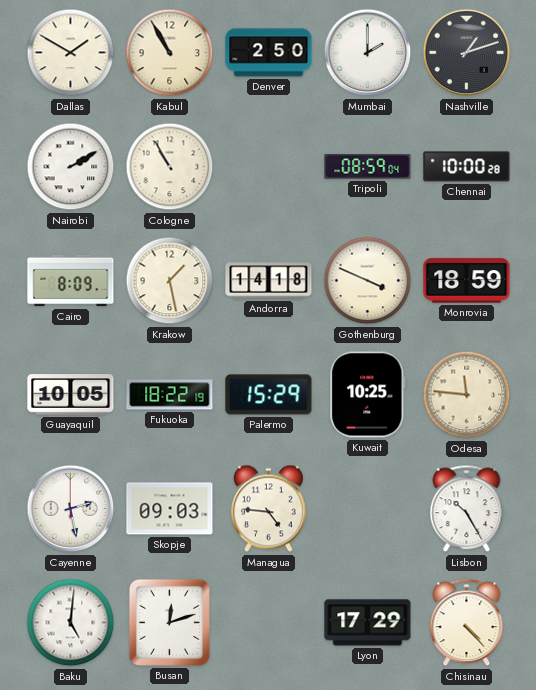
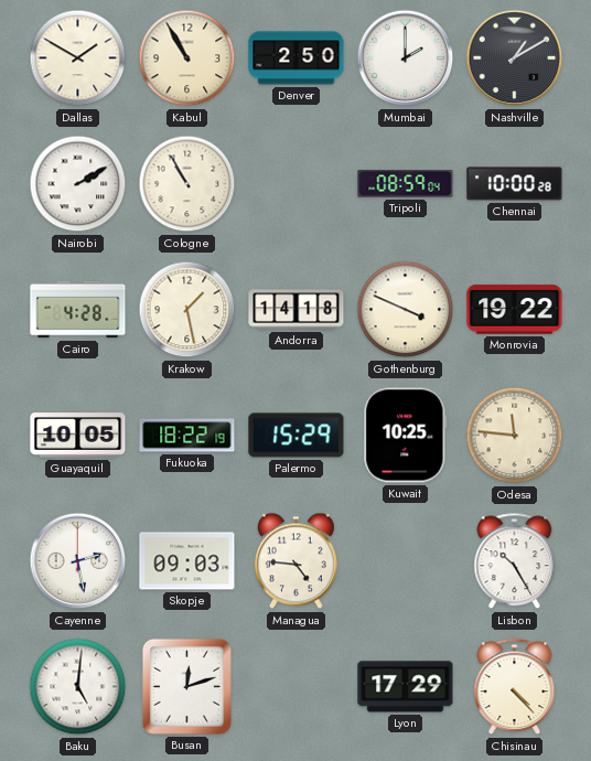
Nashville: 1:12 -> 1:10
Cairo: 8:09 -> 4:28
Monrovia: 18:59 -> 19:22
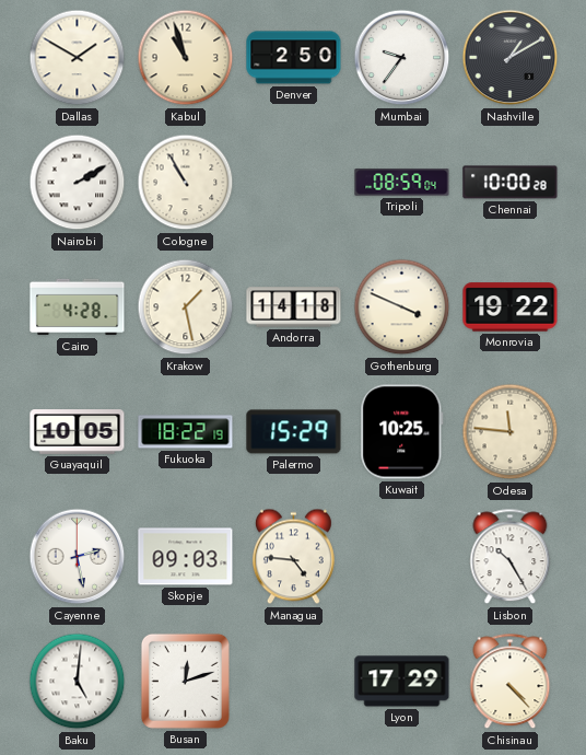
Kabul: 10:55 -> 10:57
Mumbai: 2:00 -> 9:36
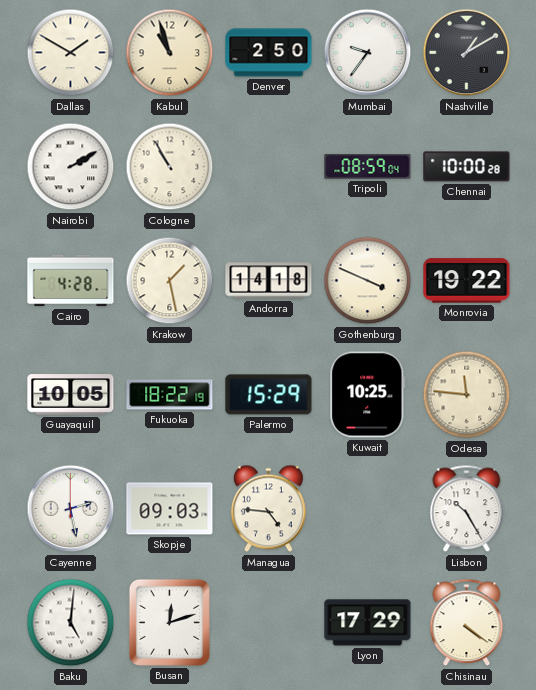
Chisinau: 4:23 -> 4:21
